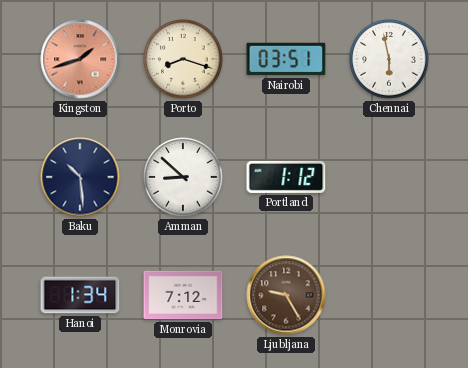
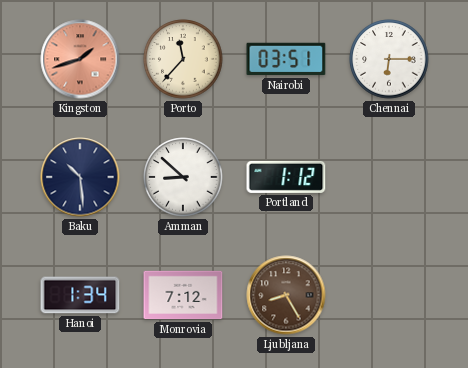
Porto: 8:18 -> 11:37
Chennai: 5:58 -> 6:15
Ljubljana: 9:25 -> 8:25
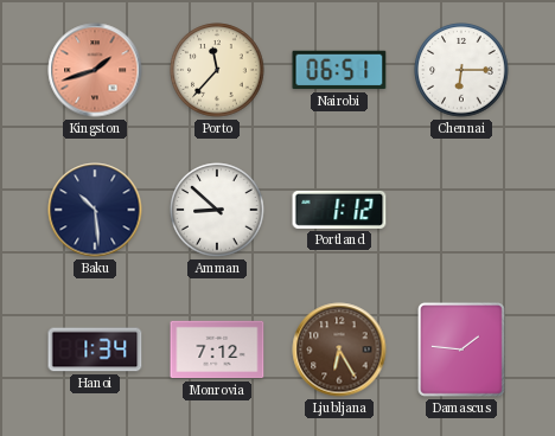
Nairobi: 03:51 -> 06:51
Ljubljana: 8:25 -> 6:25
Damascus: none -> 1:46
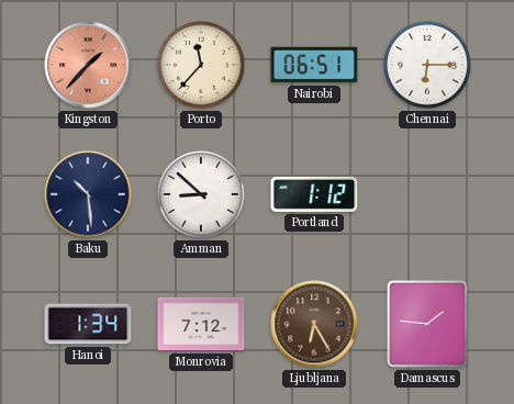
Kingston: 1:42 -> 1:37
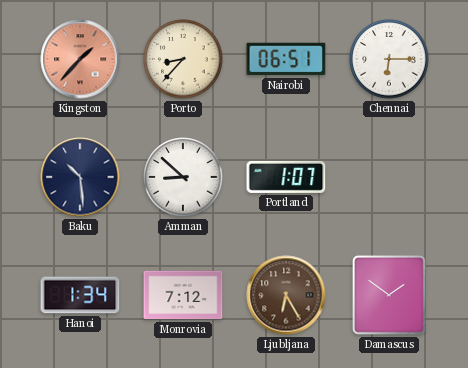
Porto: 11:37 -> 8:37
Portland: 1:12 -> 1:07
Damascus: 1:46 -> 1:51
